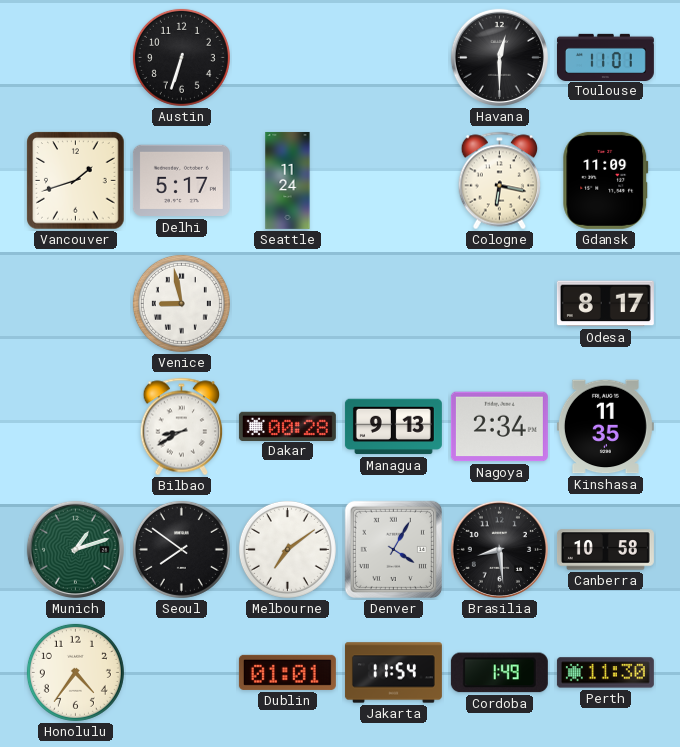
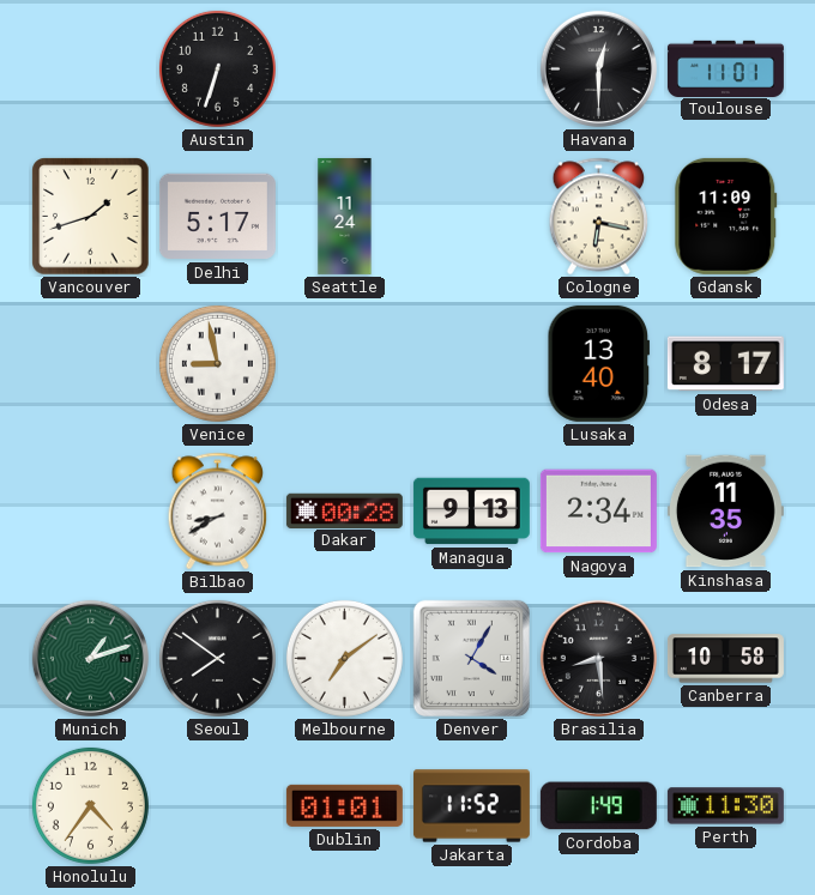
Lusaka: none -> 13:40
Jakarta: 11:54 -> 11:52
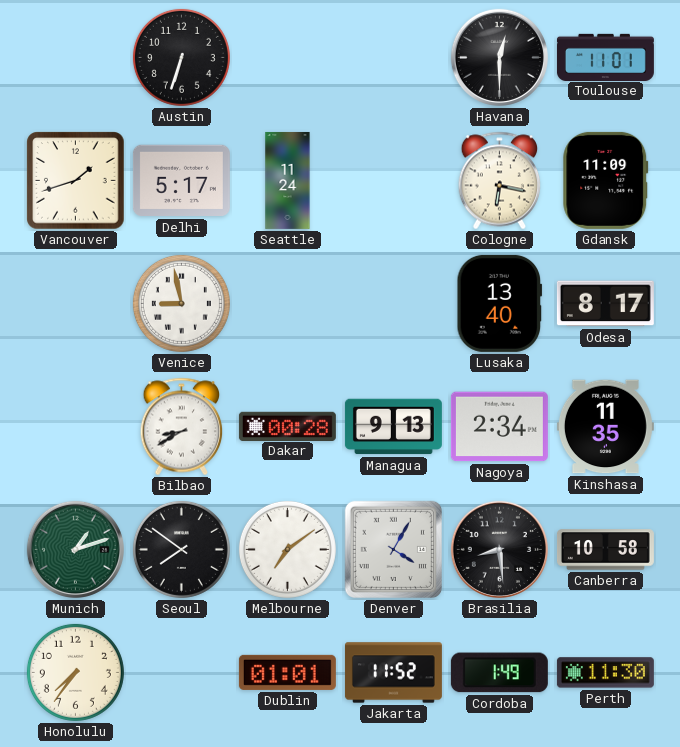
Honolulu: 4:36 -> 7:36
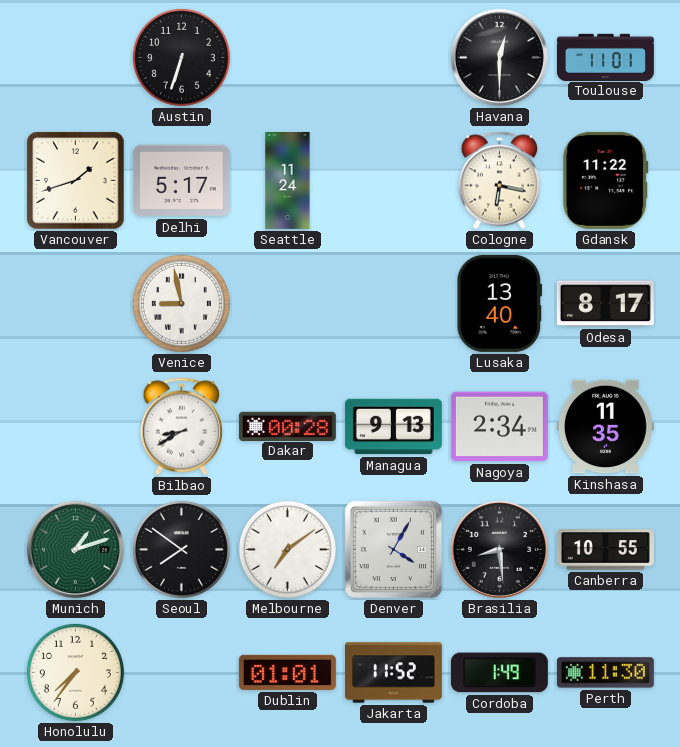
Gdansk: 11:09 -> 11:22
Canberra: 10:58 -> 10:55
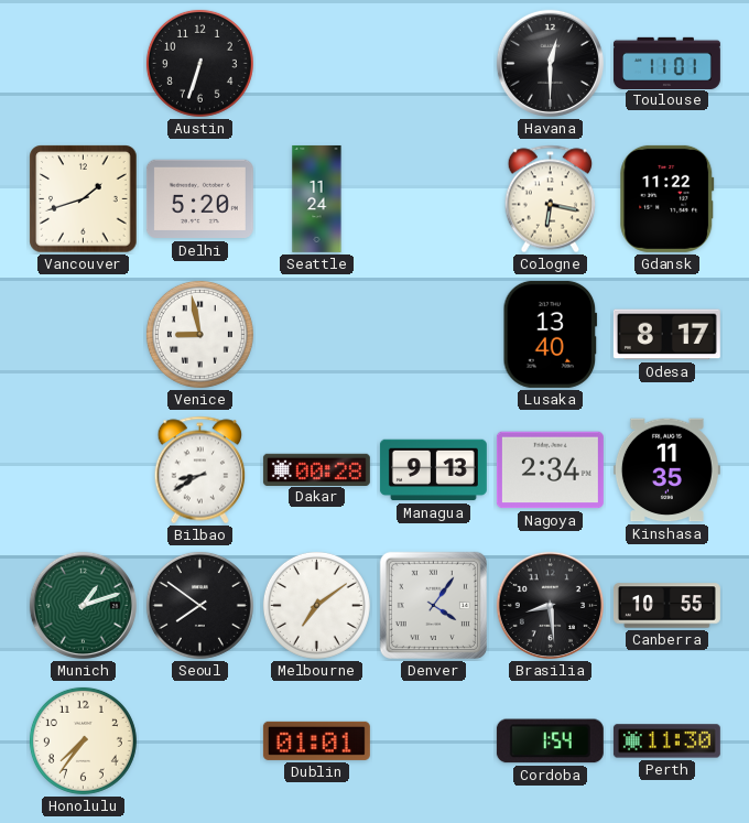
Delhi: 5:17 -> 5:20
Denver: 4:05 -> 4:06
Jakarta: 11:52 -> none
Cordoba: 1:49 -> 1:54
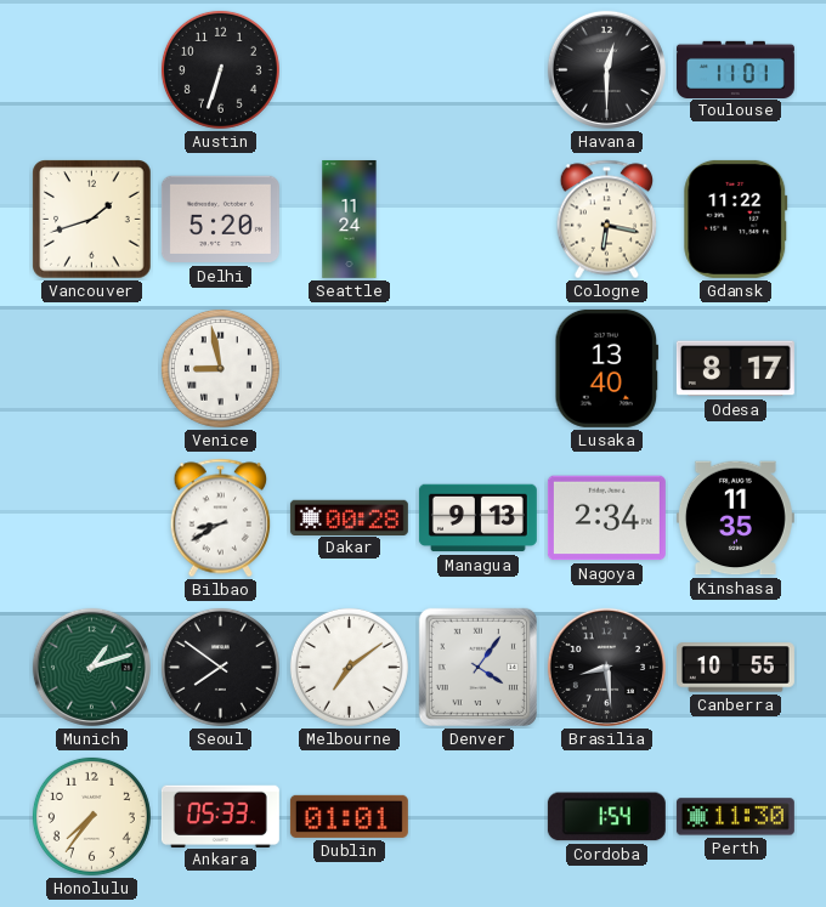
Ankara: none -> 05:33
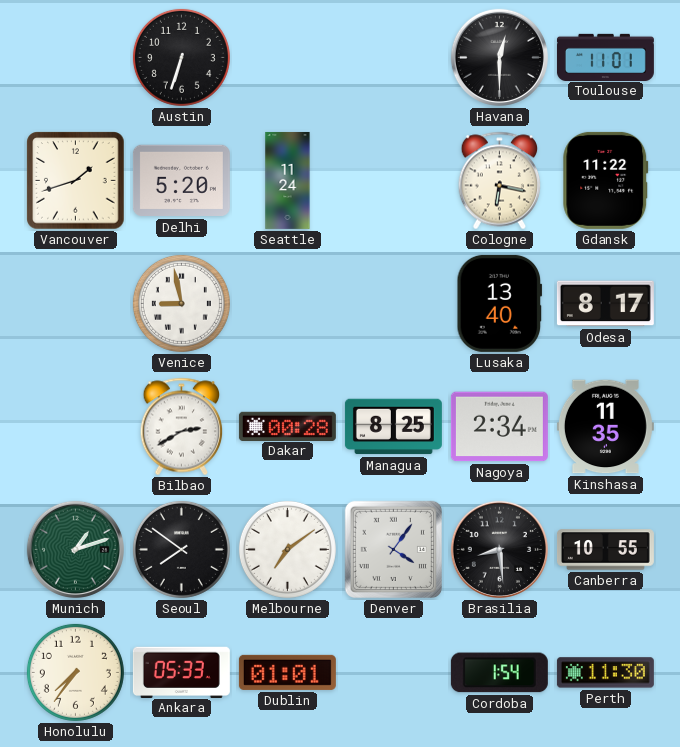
Bilbao: 8:40 -> 2:40
Managua: 9:13 -> 8:25
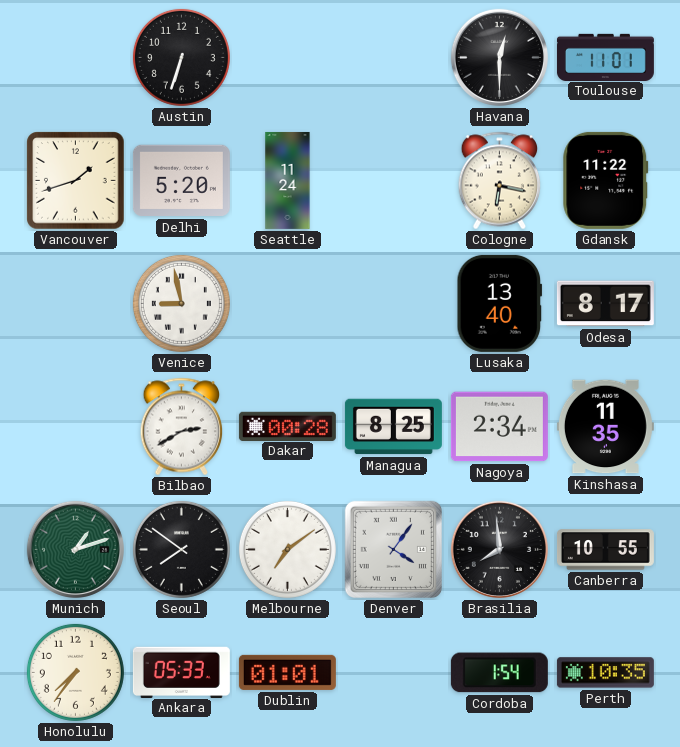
Brasilia: 8:29 -> 7:59
Perth: 11:30 -> 10:35
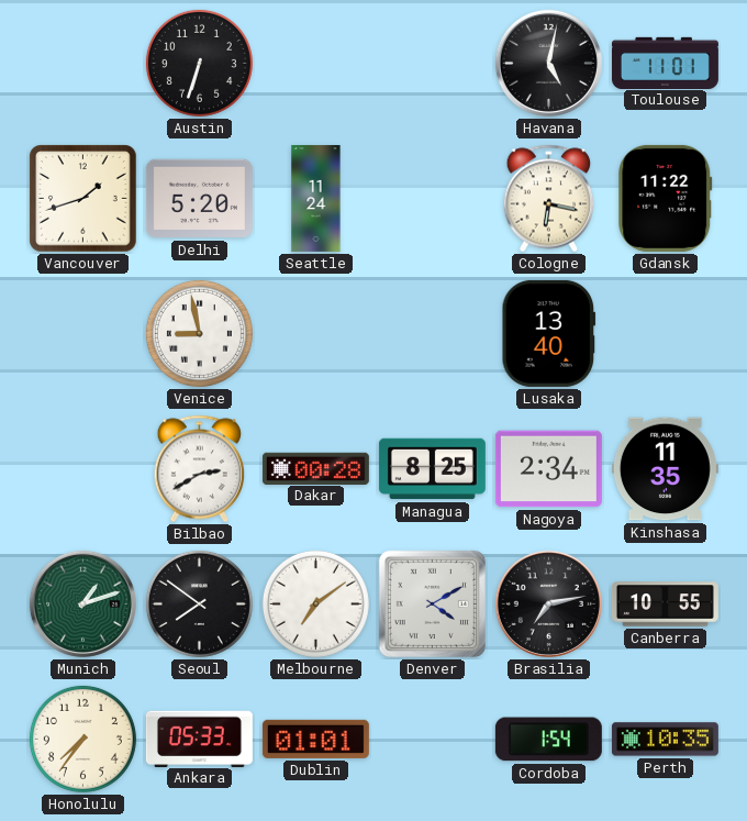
Havana: 12:30 -> 5:02
Odesa: 8:17 -> none
Denver: 4:06 -> 4:10
Brasilia: 7:59 -> 7:13
